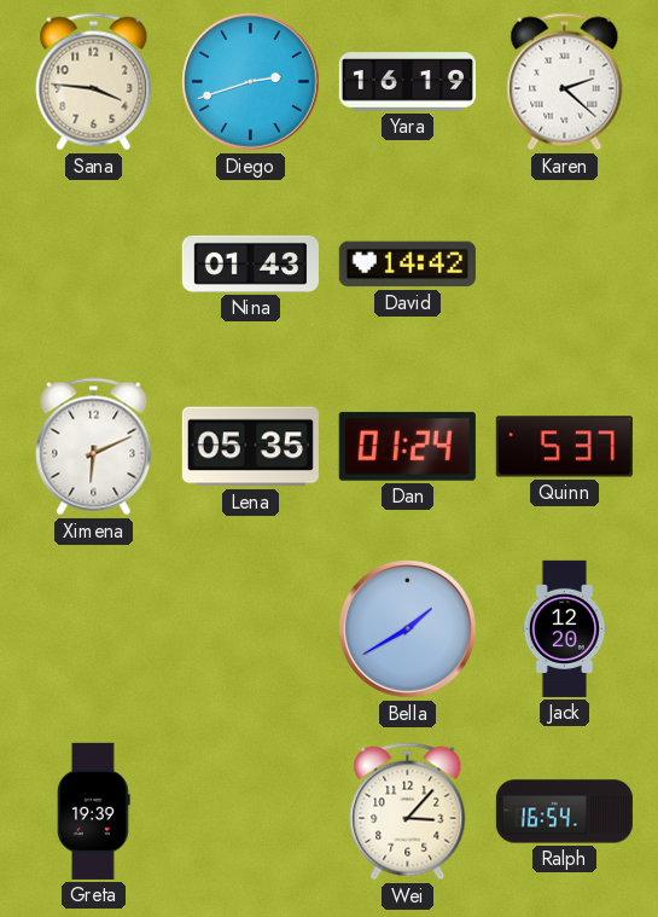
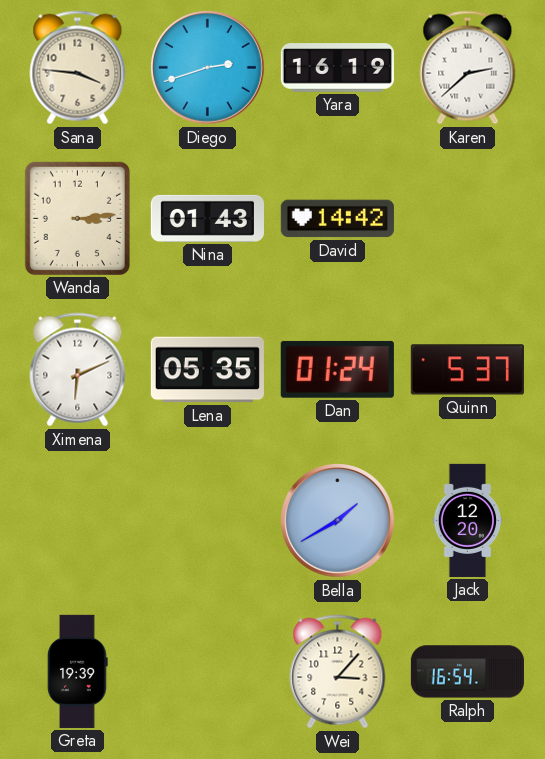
Karen: 2:22 -> 2:38
Wanda: none -> 3:14
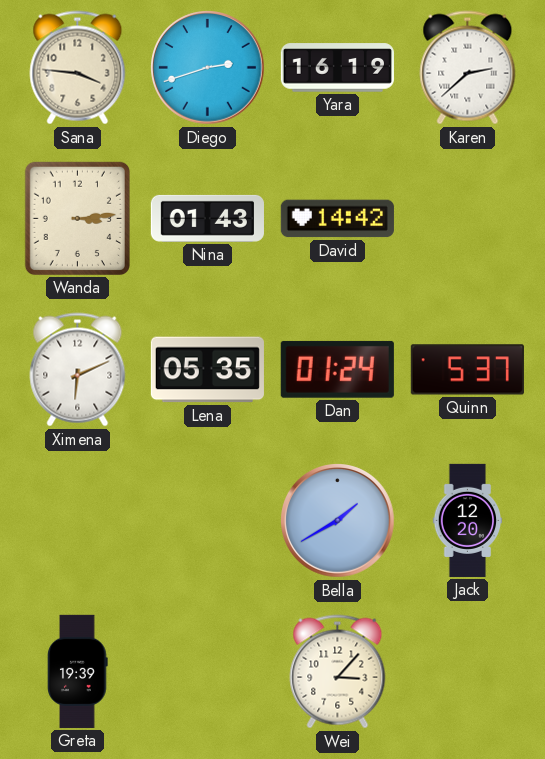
Ralph: 16:54 -> none
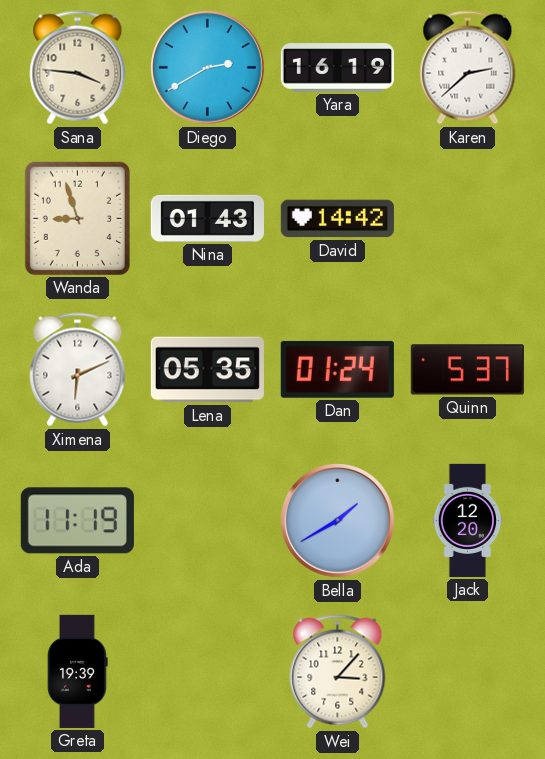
Diego: 2:42 -> 2:40
Wanda: 3:14 -> 8:57
Ada: none -> 11:19
